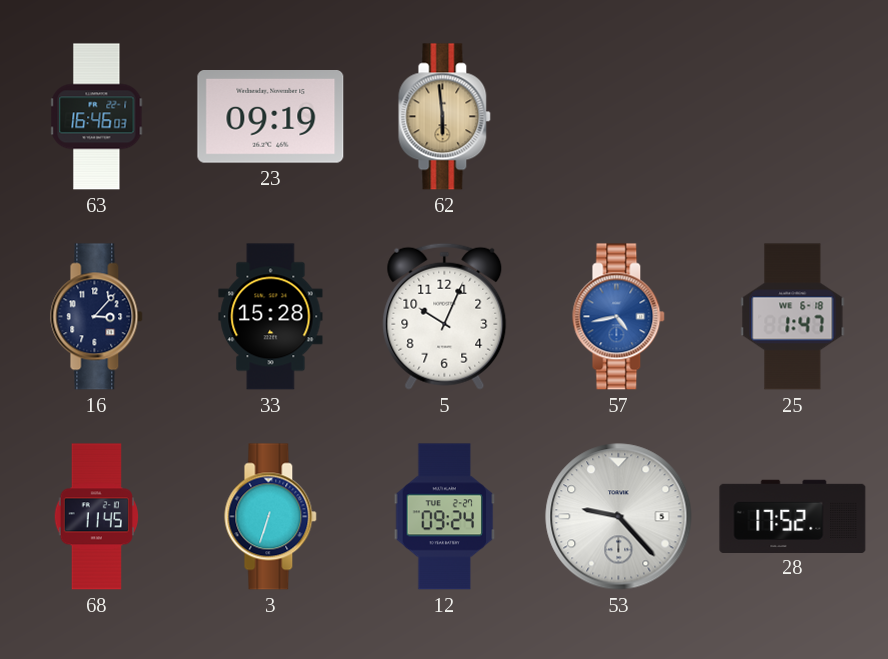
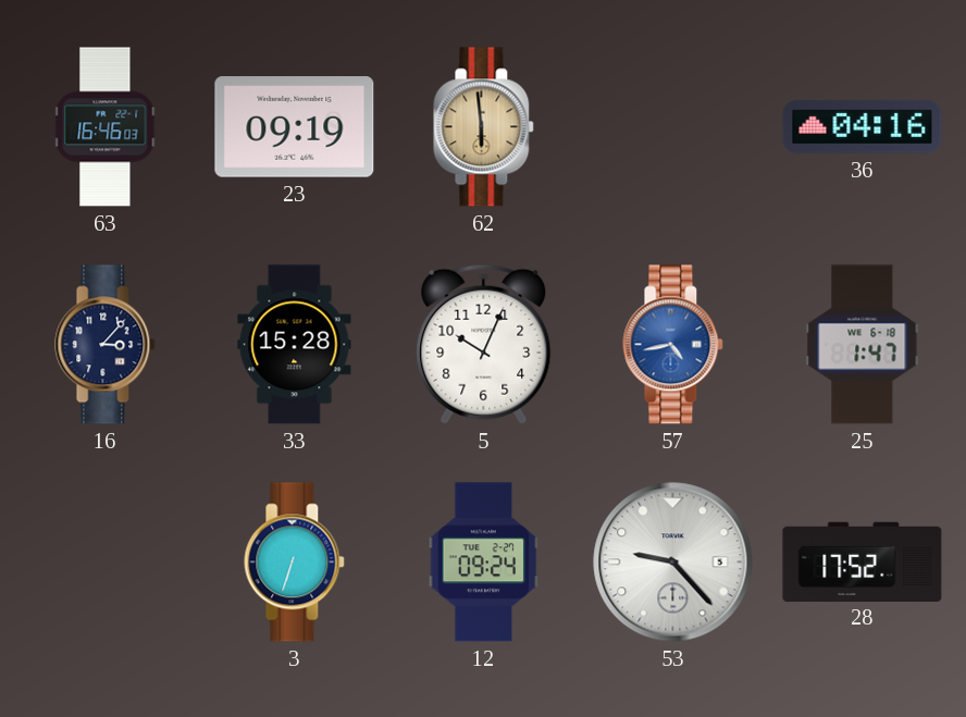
36: none -> 04:16
68: 11:45 -> none
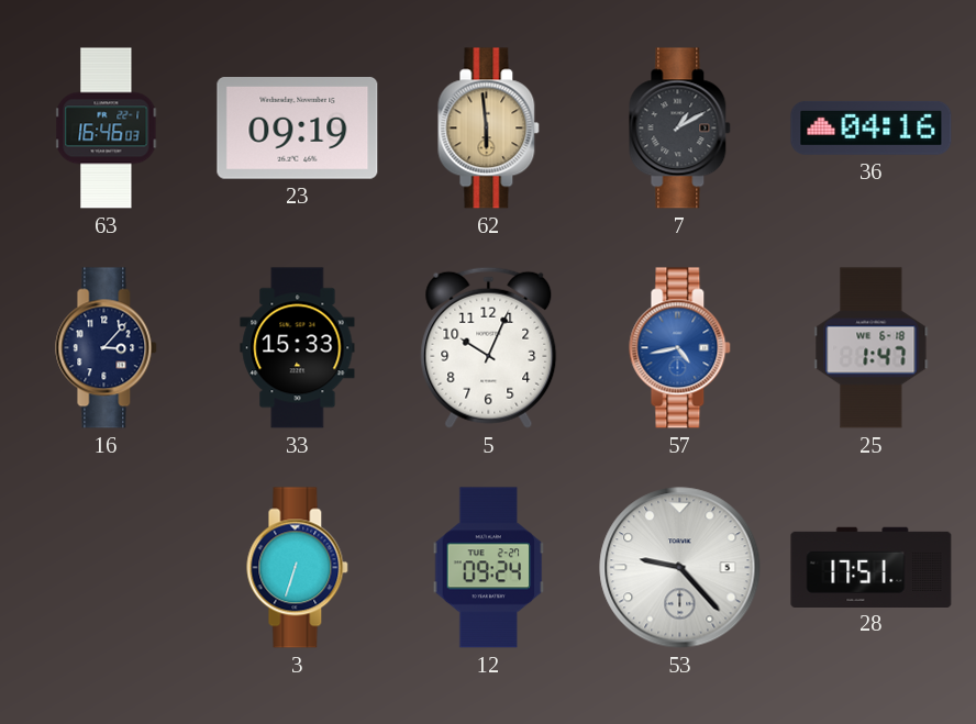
7: none -> 1:10
33: 15:28 -> 15:33
28: 17:52 -> 17:51
